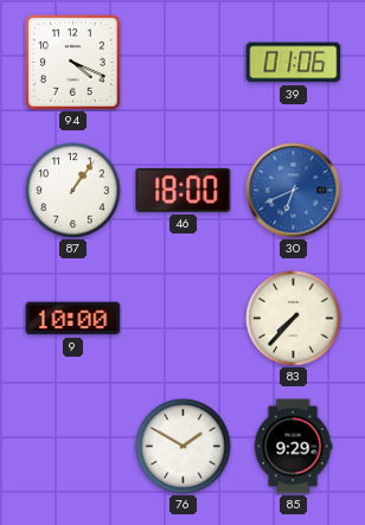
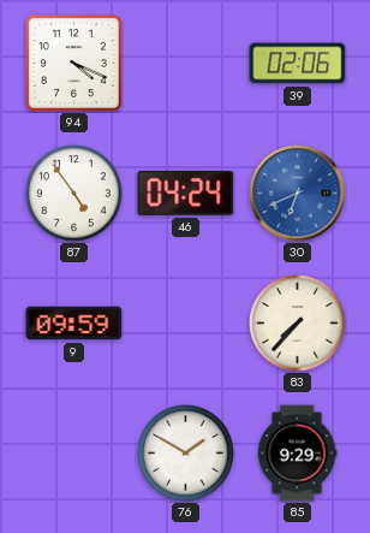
39: 01:06 -> 02:06
87: 1:06 -> 4:54
46: 18:00 -> 04:24
9: 10:00 -> 09:59
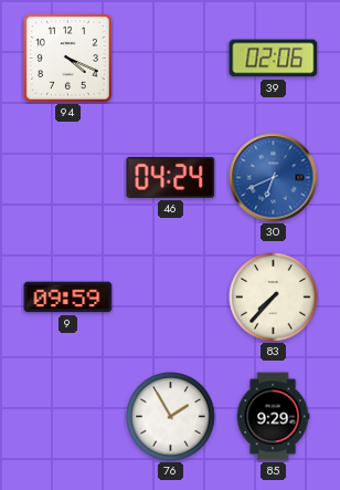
87: 4:54 -> none
76: 1:50 -> 1:55
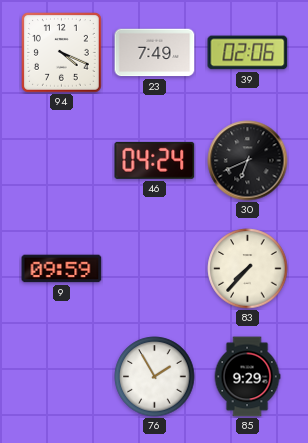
23: none -> 7:49
30 dial: blue -> black
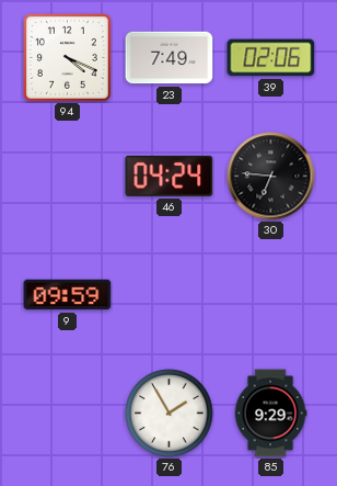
30: 6:41 -> 6:46
83: 7:37 -> none
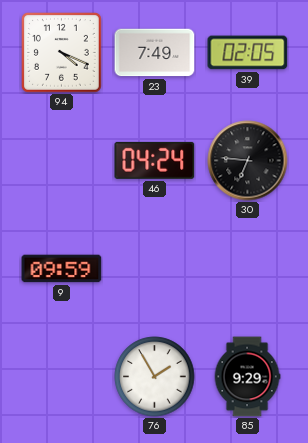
39: 02:06 -> 02:05
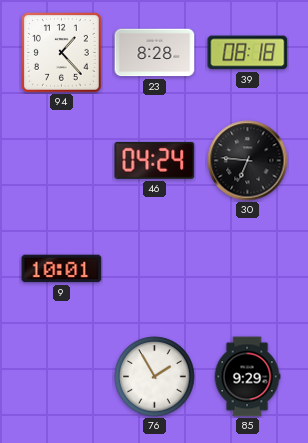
94: 4:19 -> 1:23
23: 7:49 -> 8:28
39: 02:05 -> 08:18
9: 09:59 -> 10:01
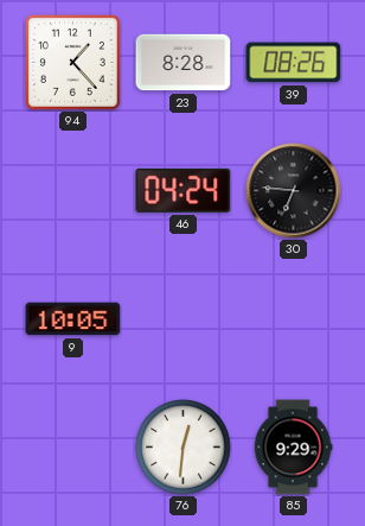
39: 08:18 -> 08:26
9: 10:01 -> 10:05
76: 1:55 -> 12:31
